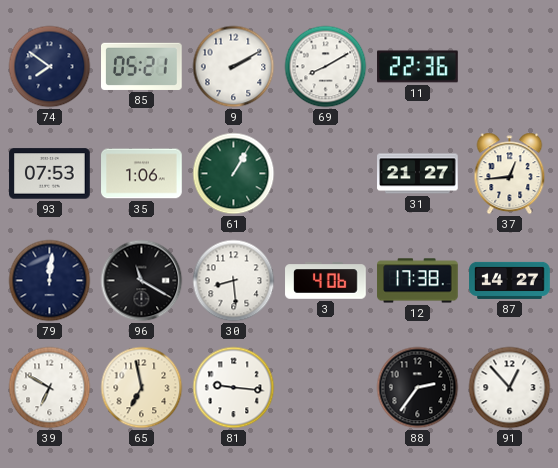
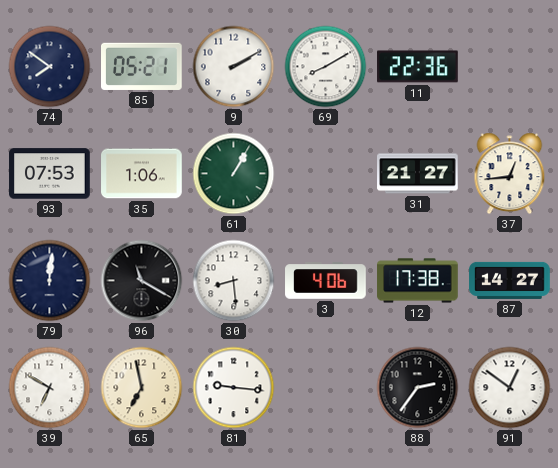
91: 12:53 -> 12:51
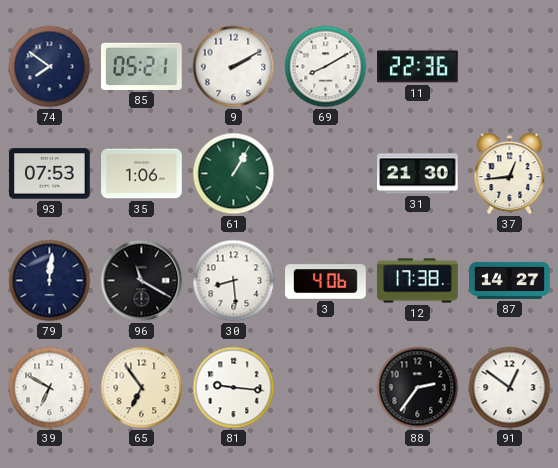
31: 21:27 -> 21:30
65: 6:58 -> 6:54
